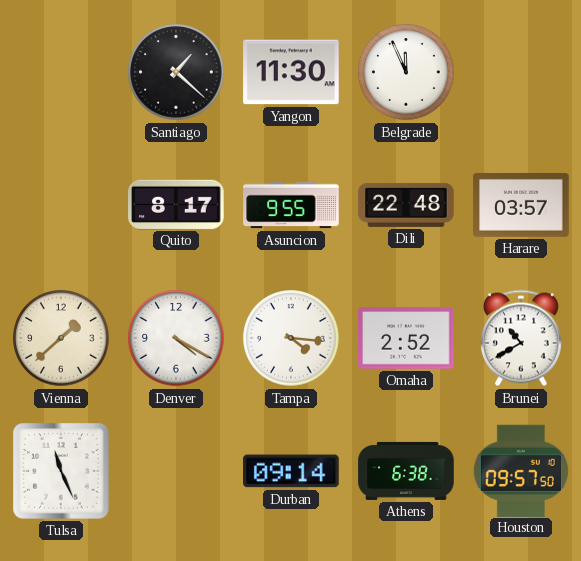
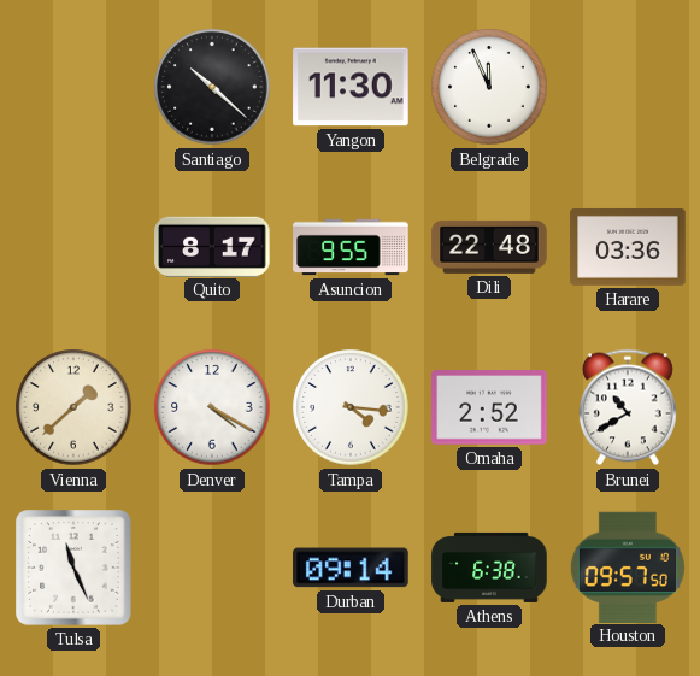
Santiago: 1:22 -> 10:22
Harare: 03:57 -> 03:36
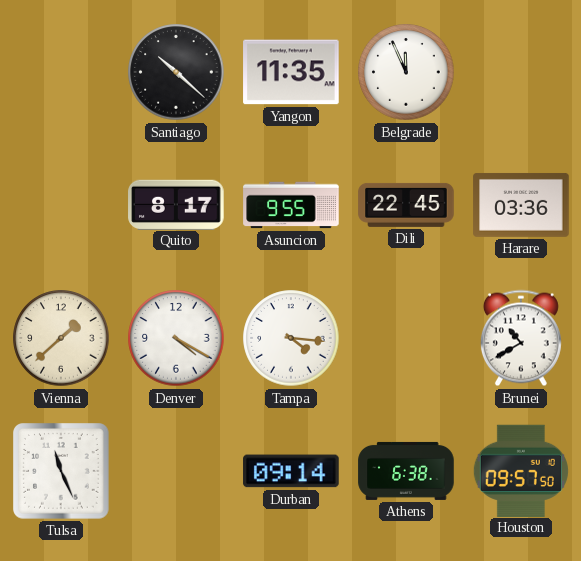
Yangon: 11:30 -> 11:35
Dili: 22:48 -> 22:45
Omaha: 2:52 -> none
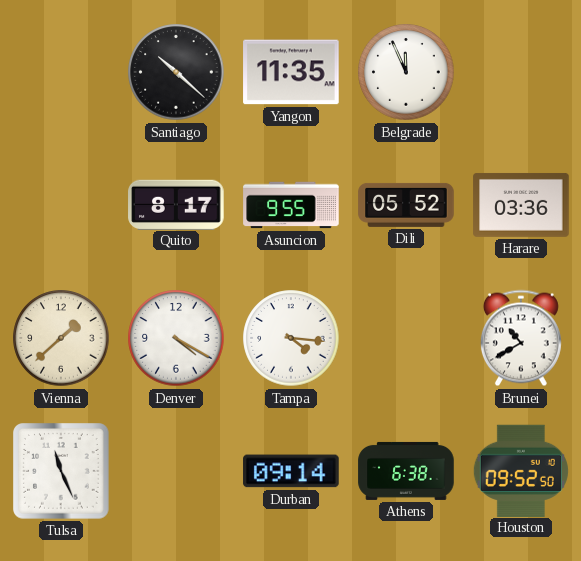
Dili: 22:45 -> 05:52
Houston: 09:57 -> 09:52
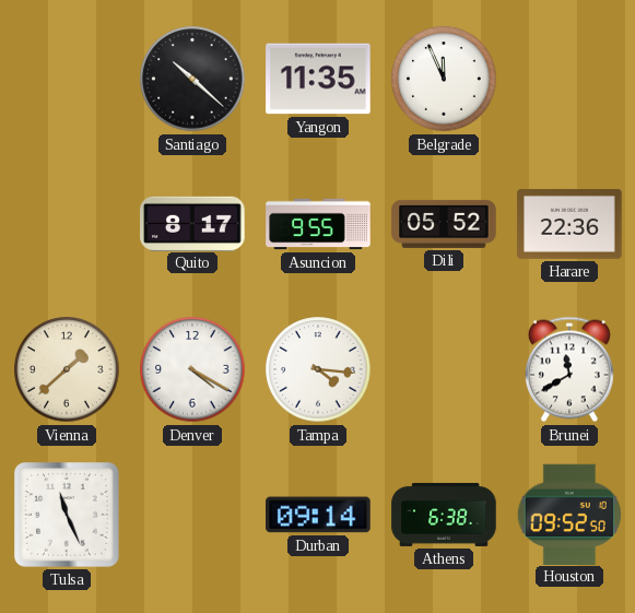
Harare: 03:36 -> 22:36
Brunei: 10:40 -> 11:40
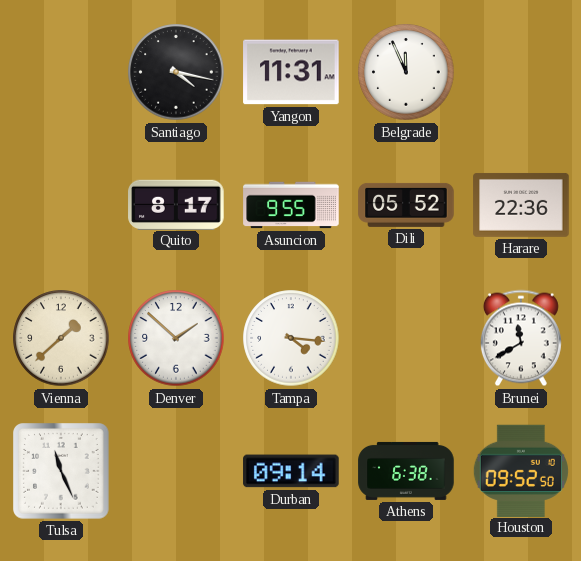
Santiago: 10:22 -> 4:17
Yangon: 11:35 -> 11:31
Denver: 4:20 -> 1:52
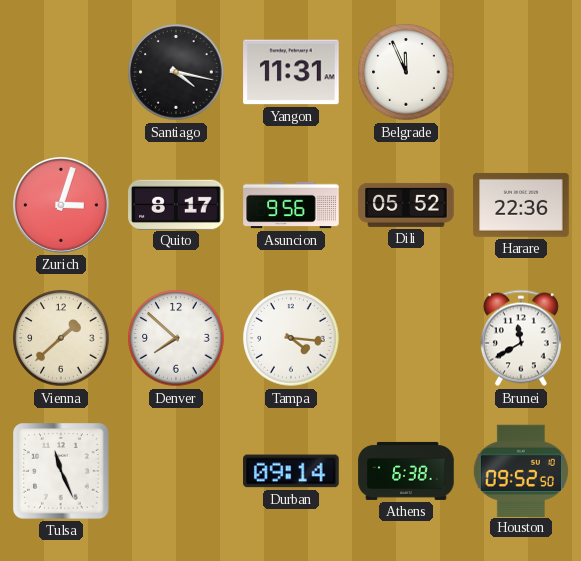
Zurich: none -> 3:03
Asuncion: 9:55 -> 9:56
Denver: 1:52 -> 7:52
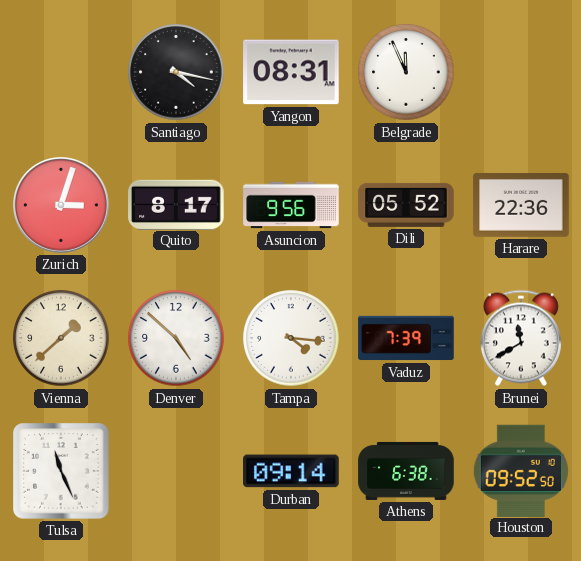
Yangon: 11:31 -> 08:31
Denver: 7:52 -> 4:52
Vaduz: none -> 7:39
